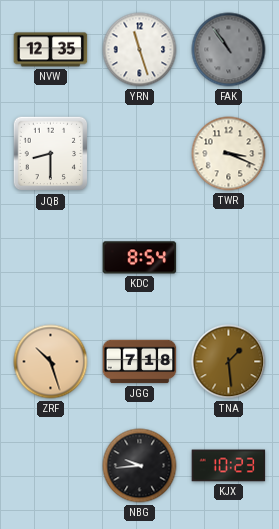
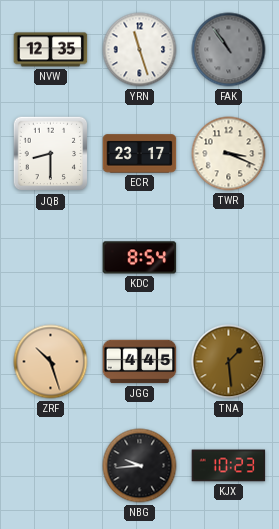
ECR: none -> 23:17
JGG: 7:18 -> 4:45
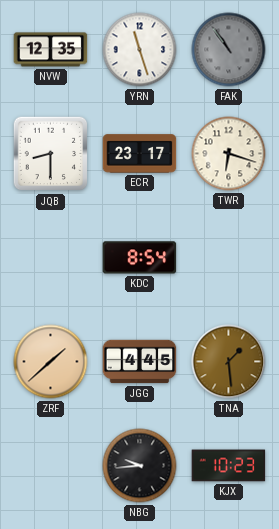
TWR: 3:19 -> 6:18
ZRF: 10:27 -> 1:38
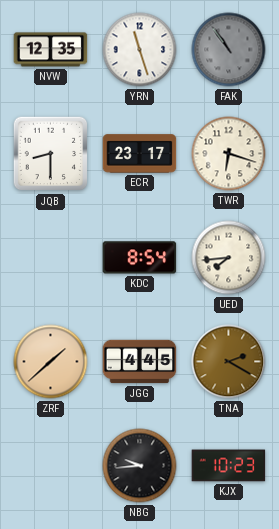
UED: none -> 7:44
TNA: 1:29 -> 2:20
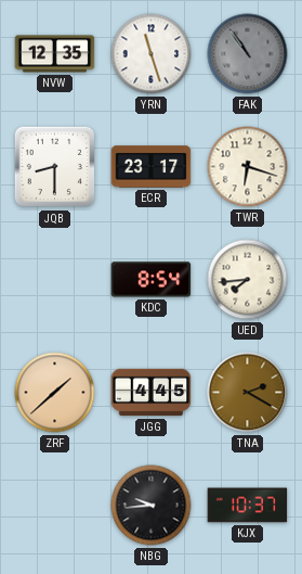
KJX: 10:23 -> 10:37
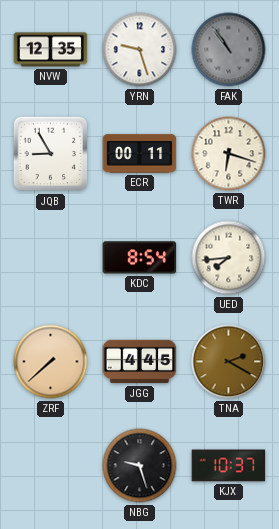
YRN: 11:27 -> 9:27
JQB: 8:30 -> 8:55
ECR: 23:17 -> 00:11
ZRF: 1:38 -> 7:38
NBG: 9:44 -> 9:27
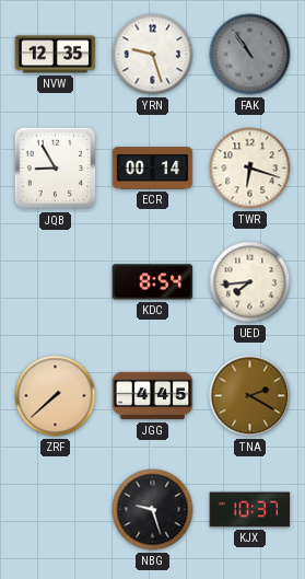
ECR: 00:11 -> 00:14
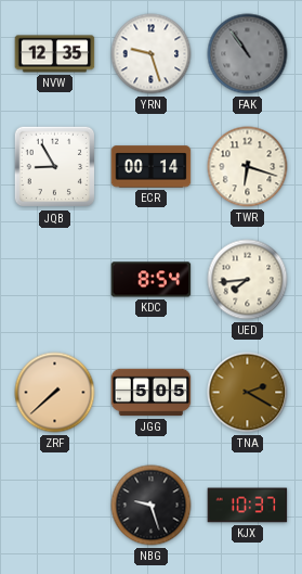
JGG: 4:45 -> 5:05
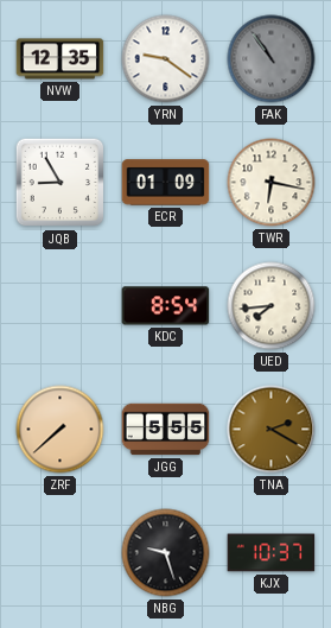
YRN: 9:27 -> 9:21
ECR: 00:14 -> 01:09
TWR: 6:18 -> 6:17
JGG: 5:05 -> 5:55
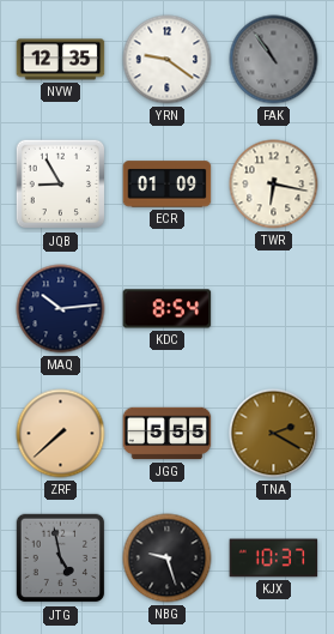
MAQ: none -> 10:14
UED: 7:44 -> none
JTG: none -> 4:58
